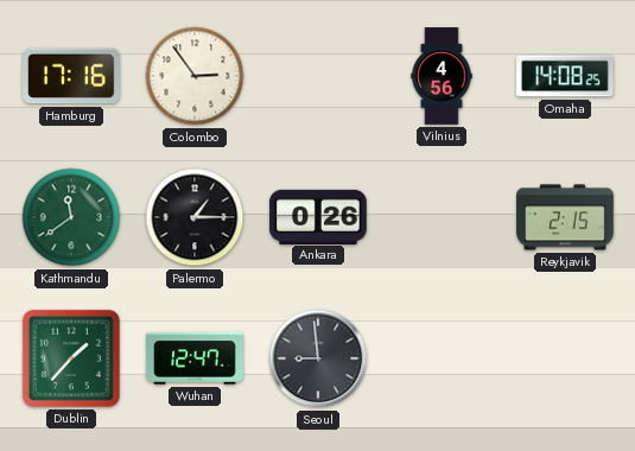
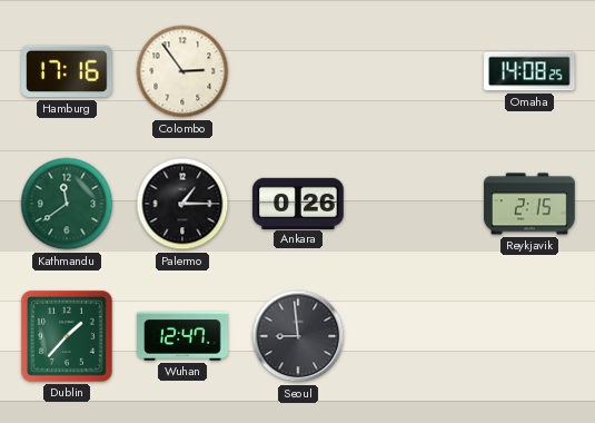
Vilnius: 4:56 -> none
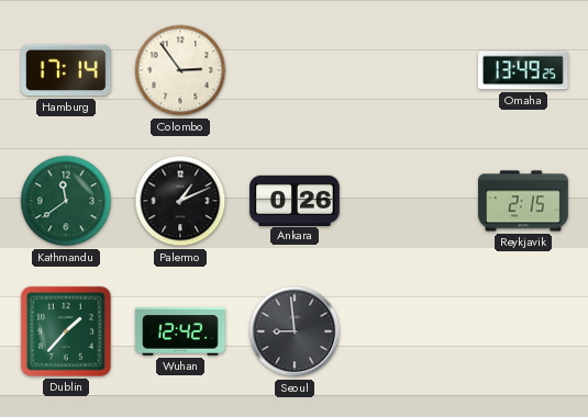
Hamburg: 17:16 -> 17:14
Omaha: 14:08 -> 13:49
Palermo: 1:15 -> 1:11
Wuhan: 12:47 -> 12:42
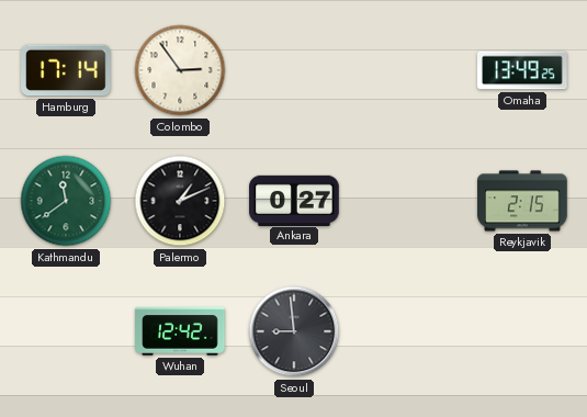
Ankara: 0:26 -> 0:27
Dublin: 1:37 -> none
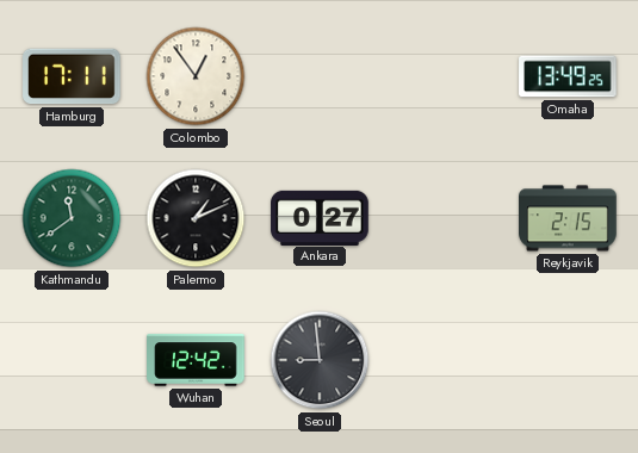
Hamburg: 17:14 -> 17:11
Colombo: 2:54 -> 12:54
